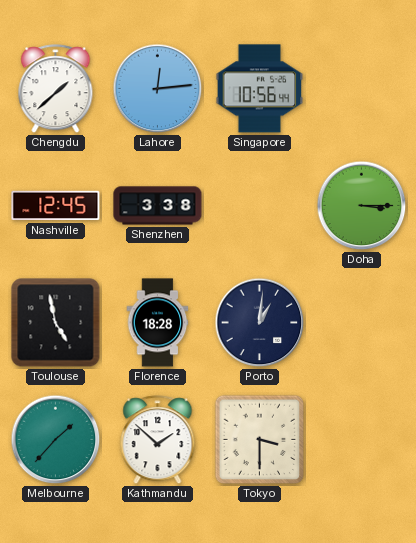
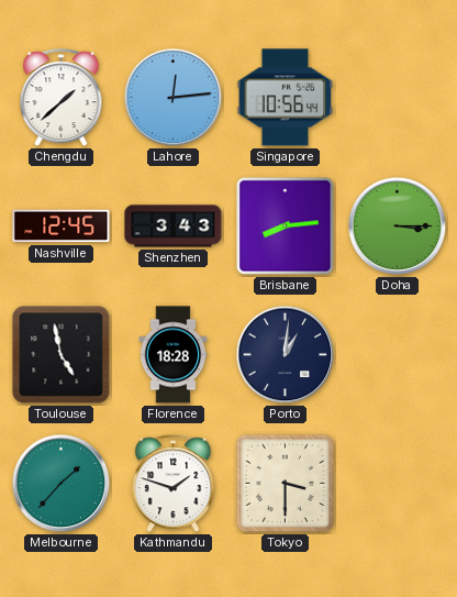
Shenzhen: 3:38 -> 3:43
Brisbane: none -> 8:14
Kathmandu: 1:52 -> 1:48
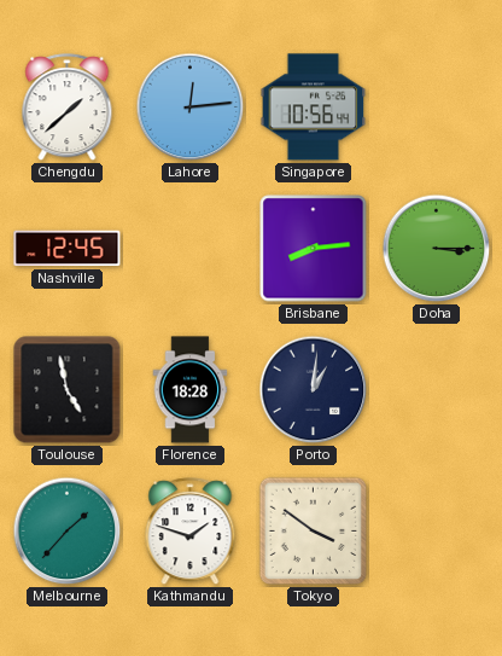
Shenzhen: 3:43 -> none
Tokyo: 3:30 -> 3:51
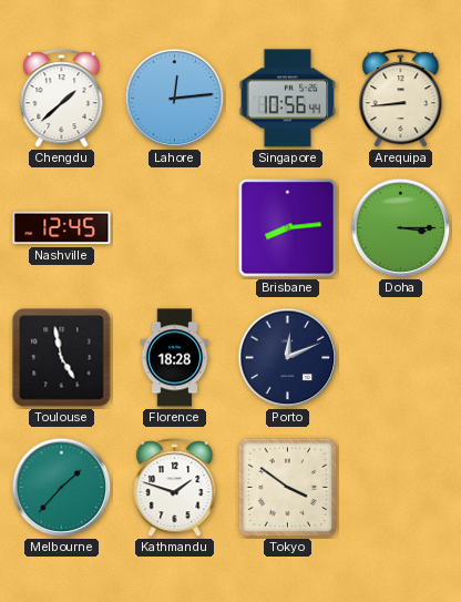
Arequipa: none -> 8:44
Porto: 1:01 -> 12:11
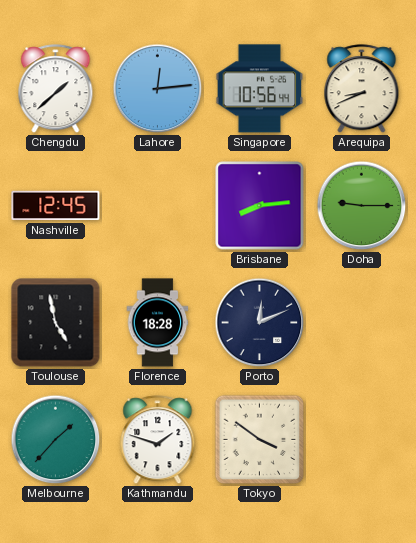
Arequipa: 8:44 -> 8:41
Doha: 3:15 -> 9:15
